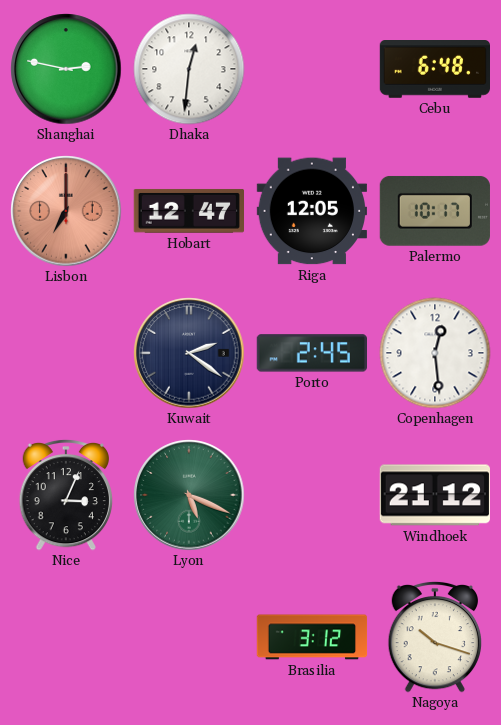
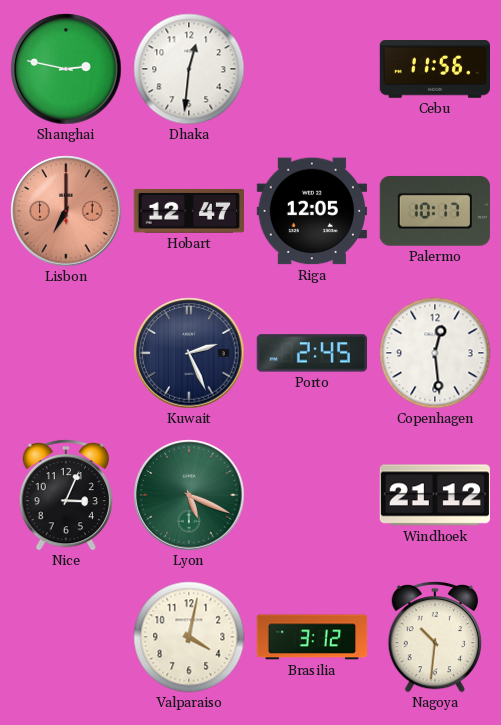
Cebu: 6:48 -> 11:56
Kuwait: 2:21 -> 2:26
Valparaiso: none -> 4:02
Nagoya: 10:18 -> 10:31
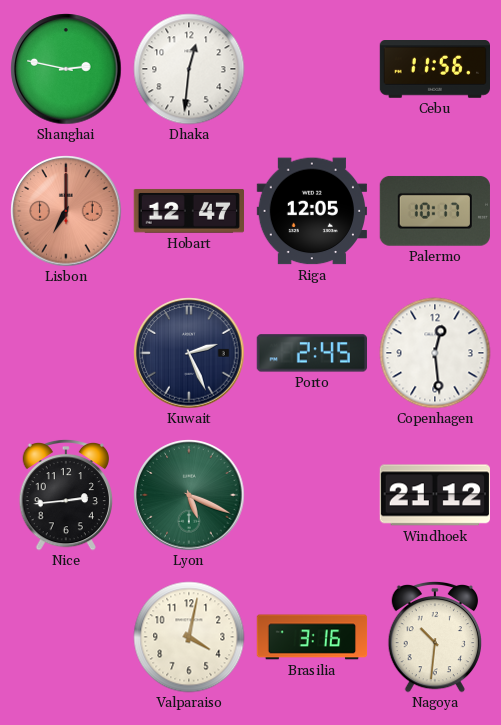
Nice: 3:04 -> 2:44
Brasilia: 3:12 -> 3:16
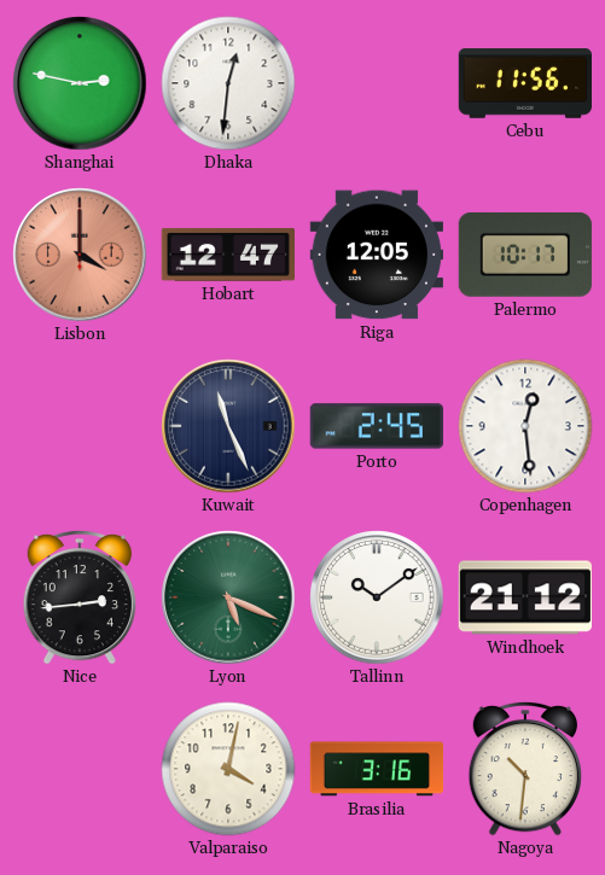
Lisbon: 7:00 -> 4:00
Kuwait: 2:26 -> 11:26
Tallinn: none -> 10:09
